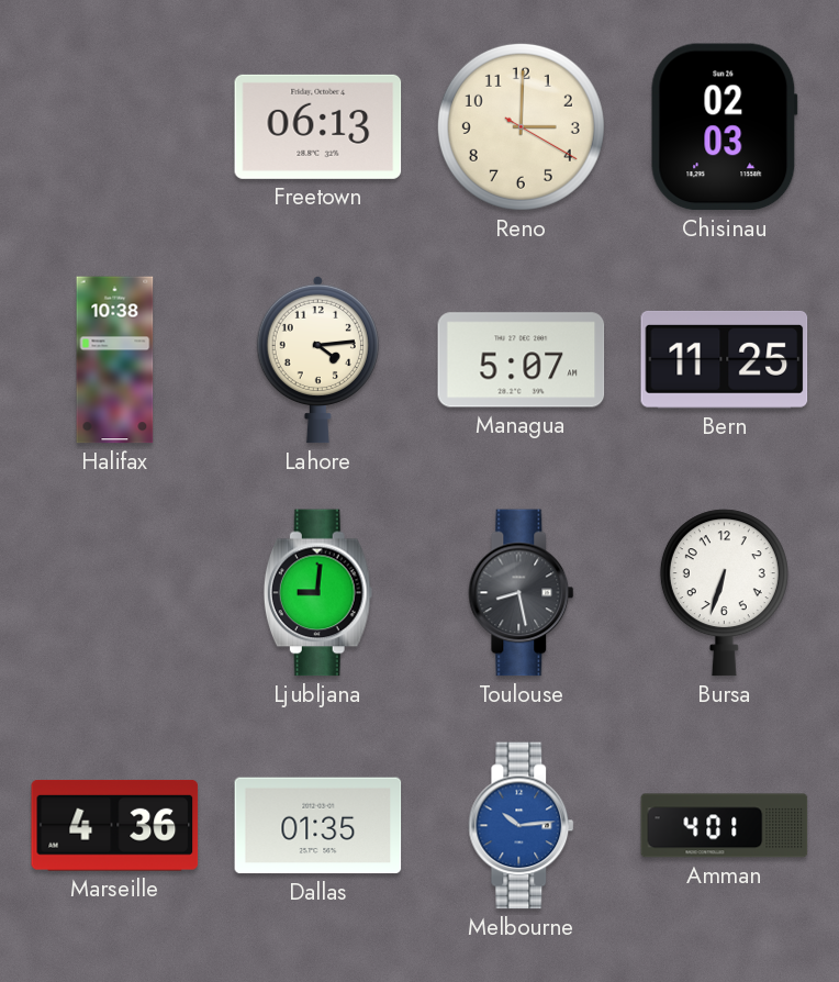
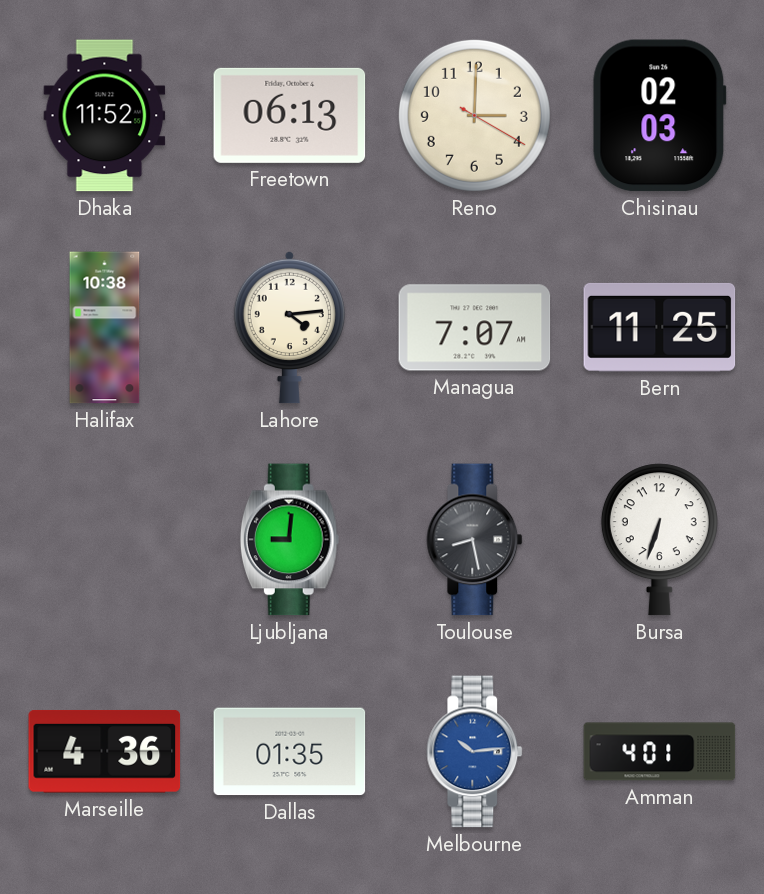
Dhaka: none -> 11:52
Managua: 5:07 -> 7:07
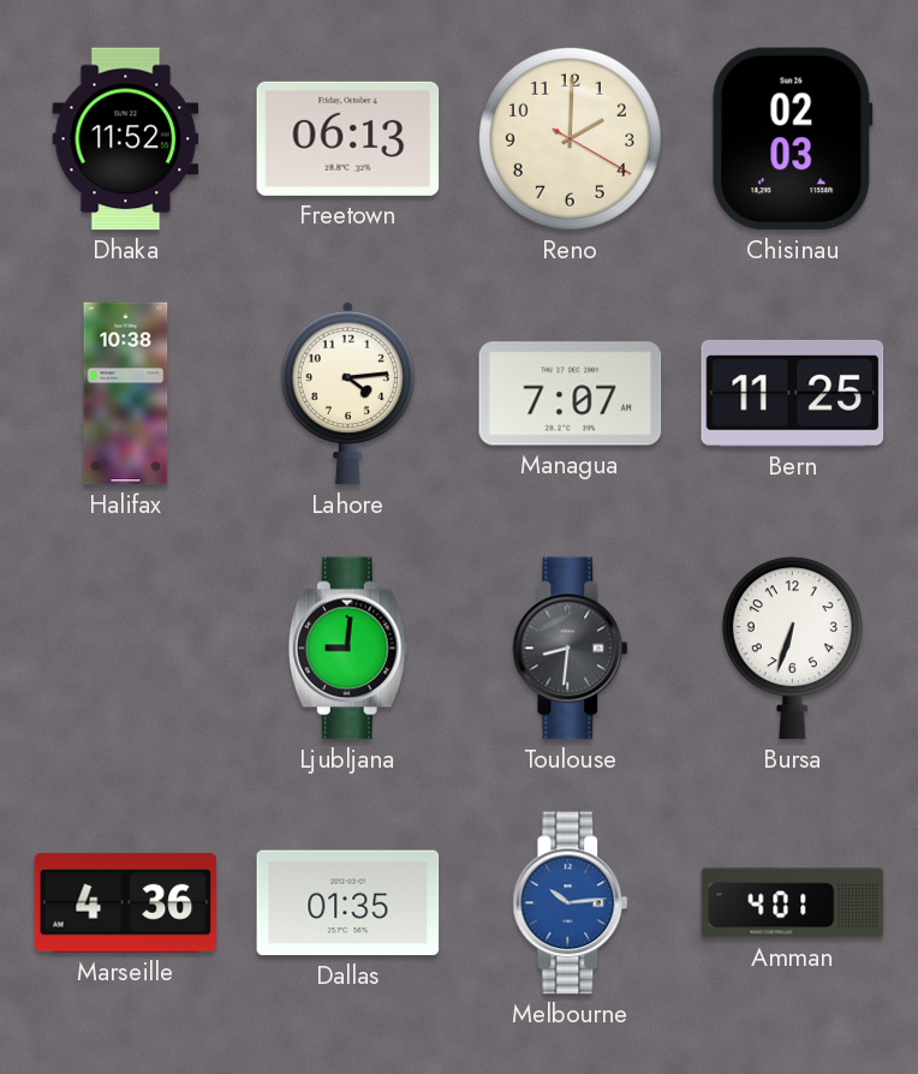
Reno: 3:00 -> 2:00
Toulouse: 8:28 -> 8:31
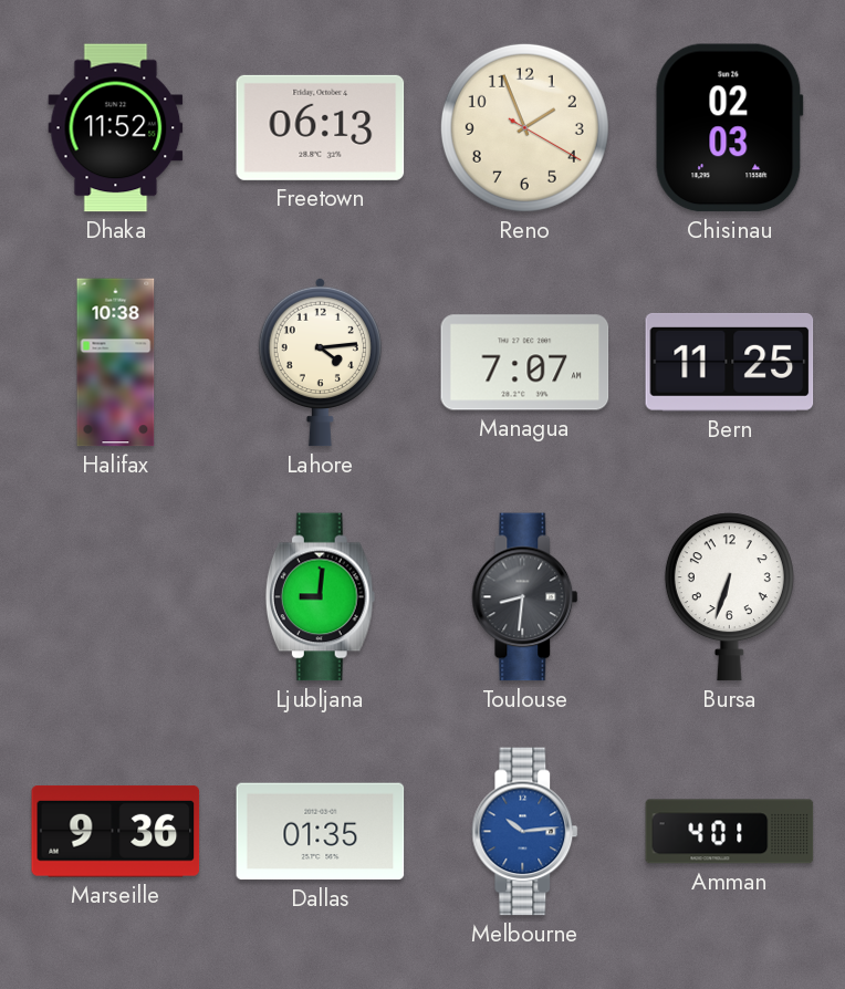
Reno: 2:00 -> 1:56
Marseille: 4:36 -> 9:36
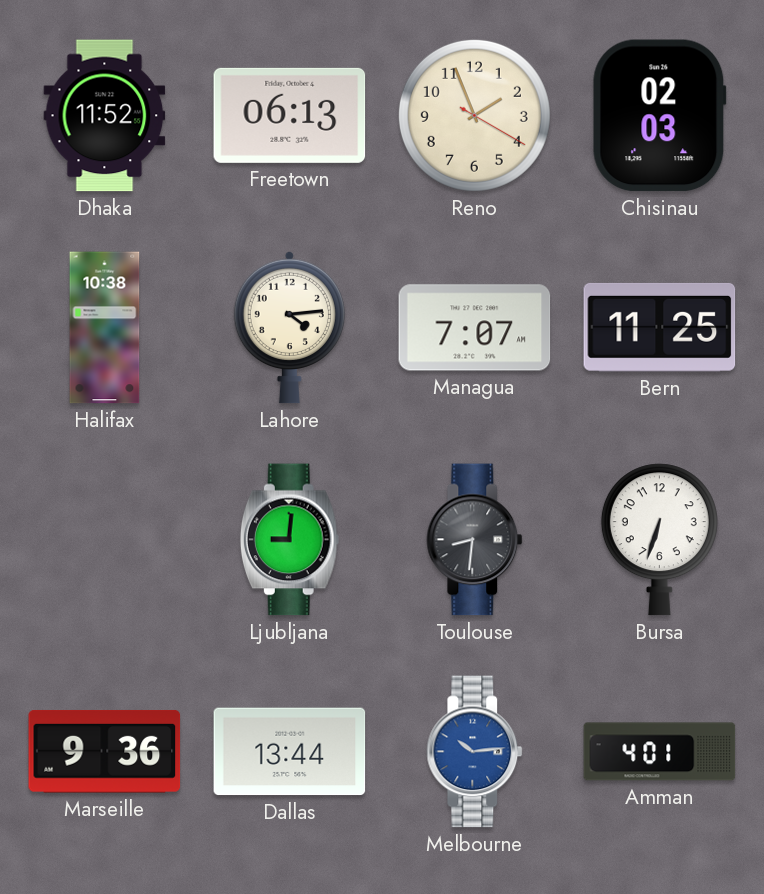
Dallas: 01:35 -> 13:44
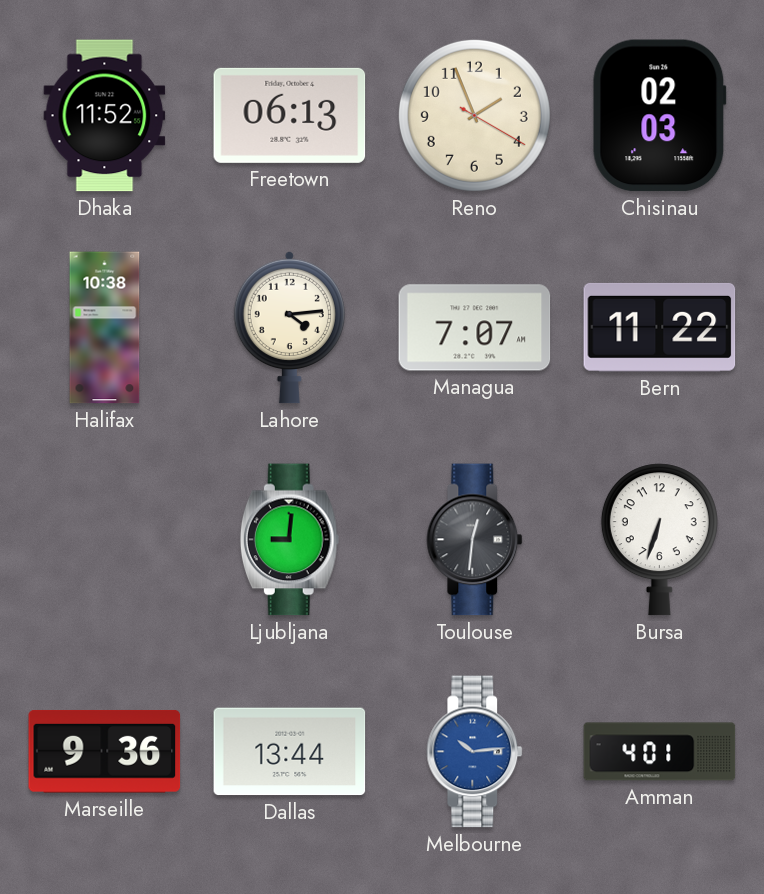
Bern: 11:25 -> 11:22
Toulouse: 8:31 -> 12:31
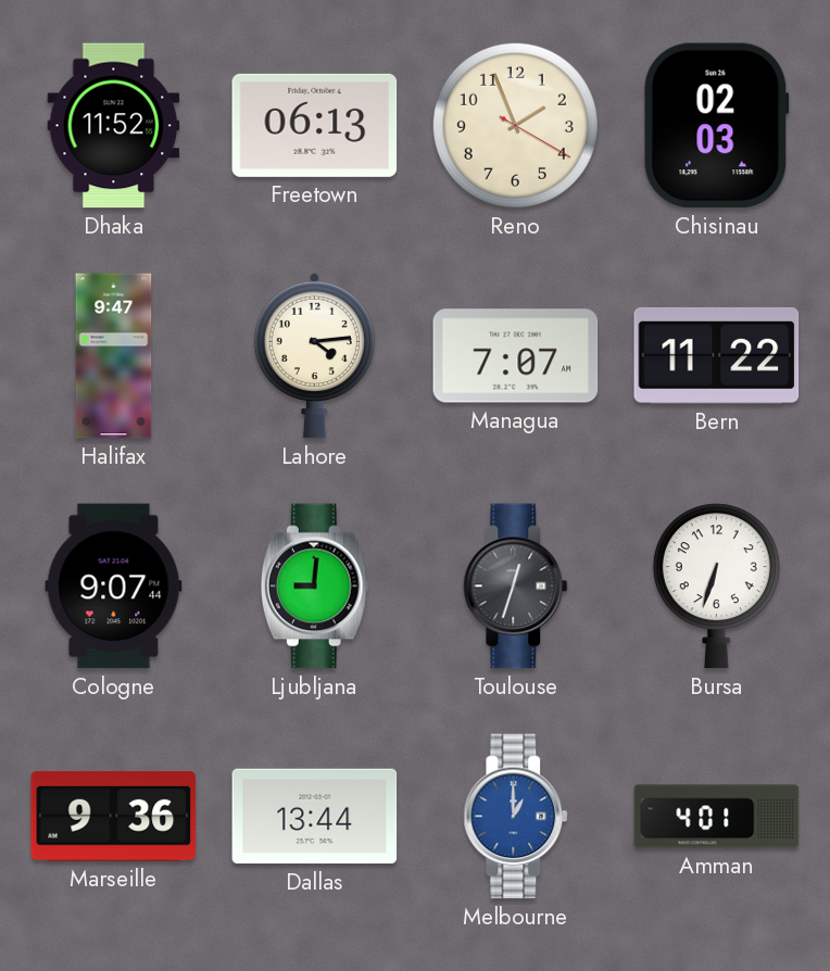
Halifax: 10:38 -> 9:47
Cologne: none -> 9:07
Toulouse: 12:31 -> 12:33
Melbourne: 10:14 -> 1:00
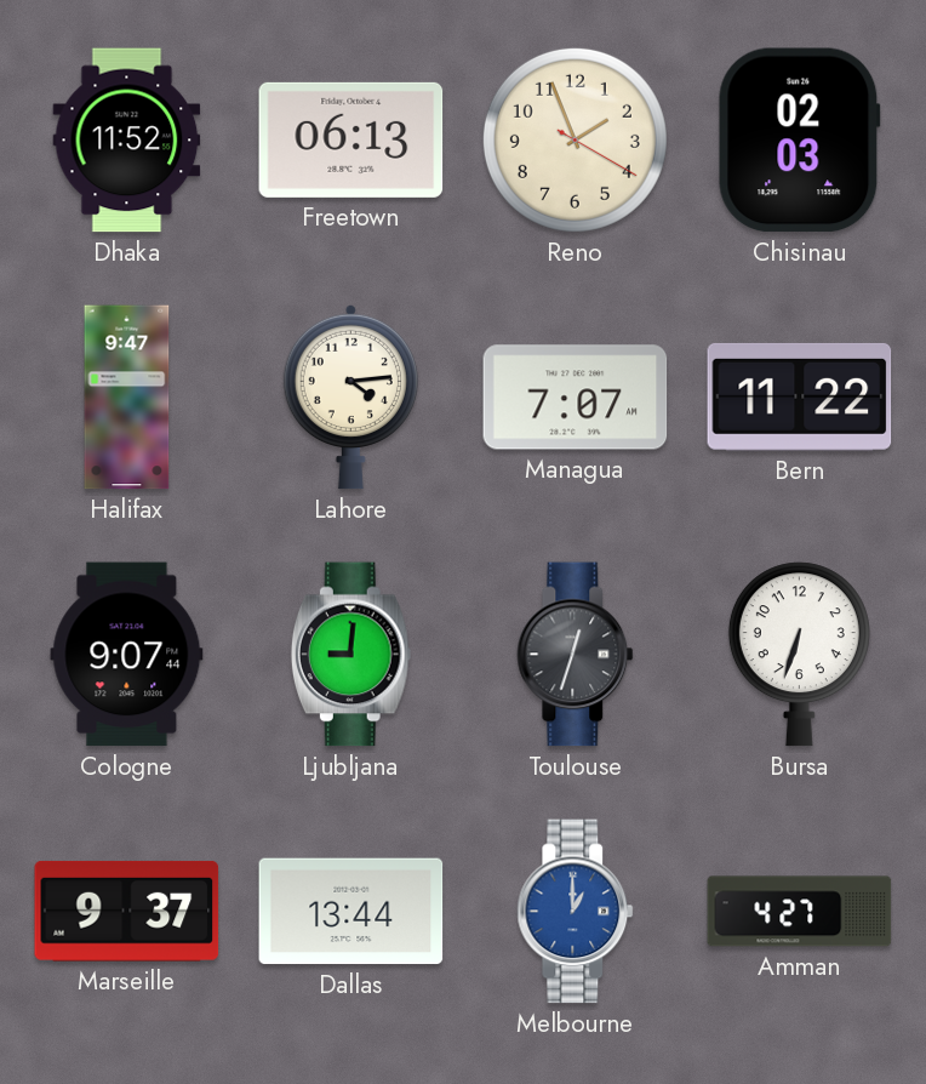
Marseille: 9:36 -> 9:37
Amman: 4:01 -> 4:27
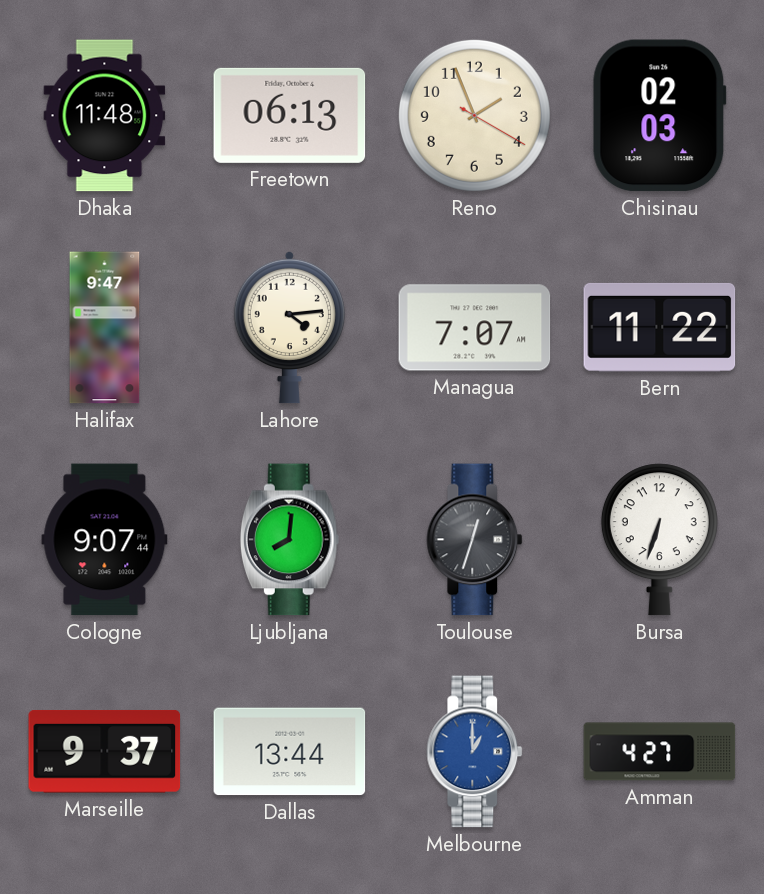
Dhaka: 11:52 -> 11:48
Ljubljana: 9:01 -> 8:01
